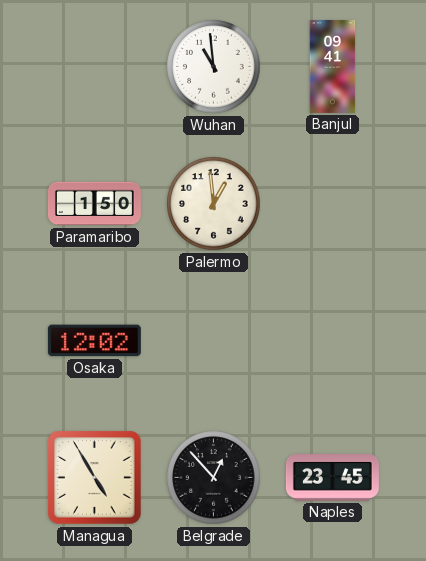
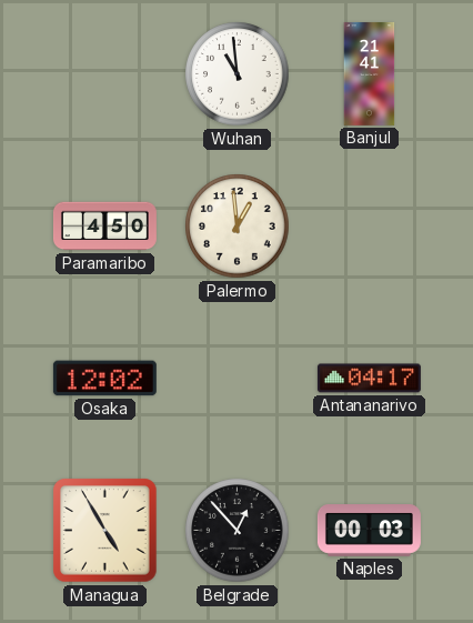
Banjul: 09:41 -> 21:41
Paramaribo: 1:50 -> 4:50
Antananarivo: none -> 04:17
Naples: 23:45 -> 00:03
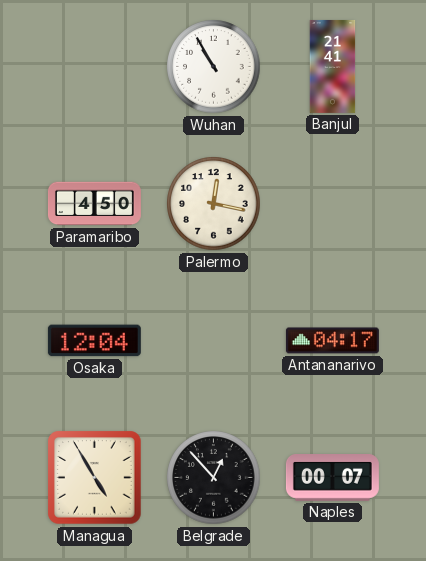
Wuhan: 10:59 -> 10:55
Palermo: 12:59 -> 12:17
Osaka: 12:02 -> 12:04
Naples: 00:03 -> 00:07
